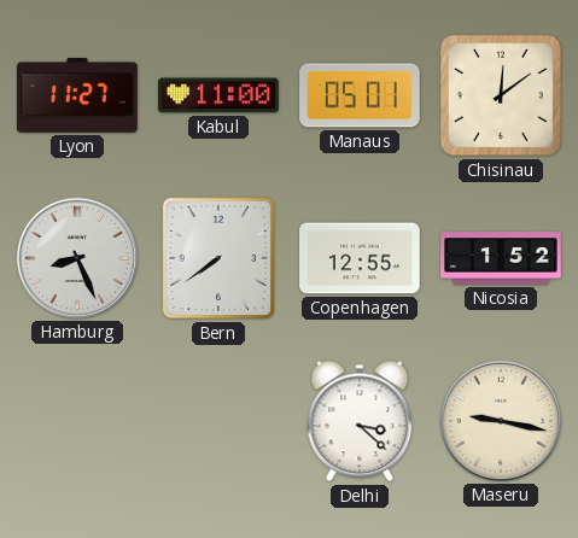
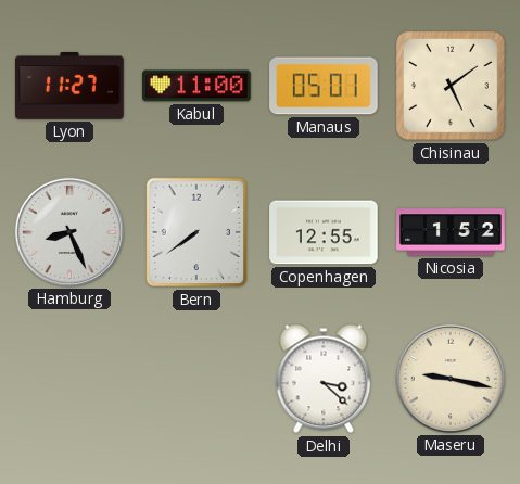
Chisinau: 12:09 -> 5:09
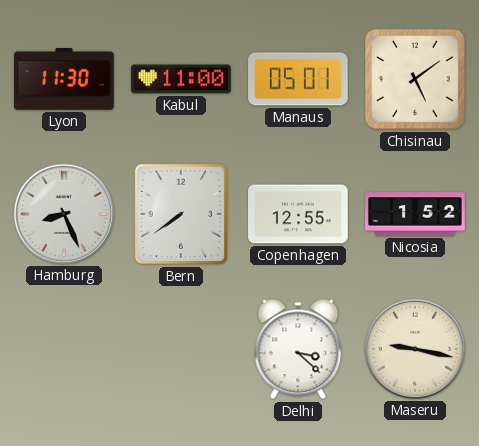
Lyon: 11:27 -> 11:30
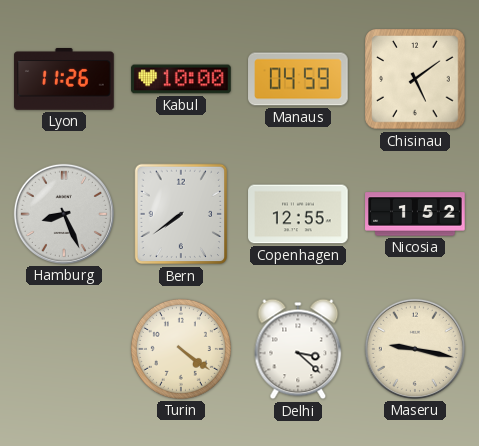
Lyon: 11:30 -> 11:26
Kabul: 11:00 -> 10:00
Manaus: 05:01 -> 04:59
Turin: none -> 4:21
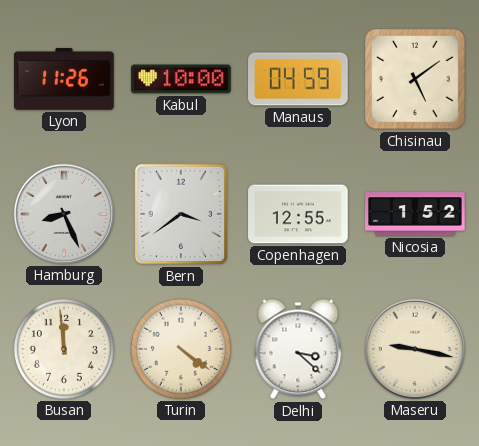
Bern: 7:39 -> 3:39
Busan: none -> 11:59
